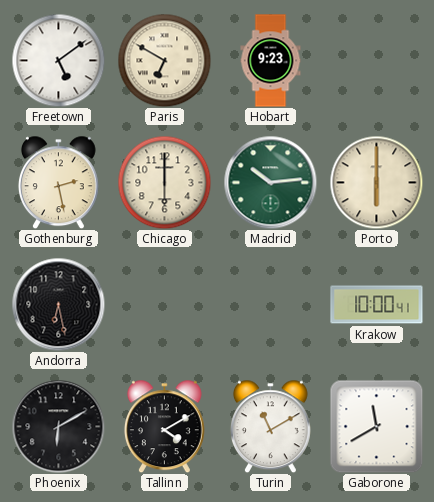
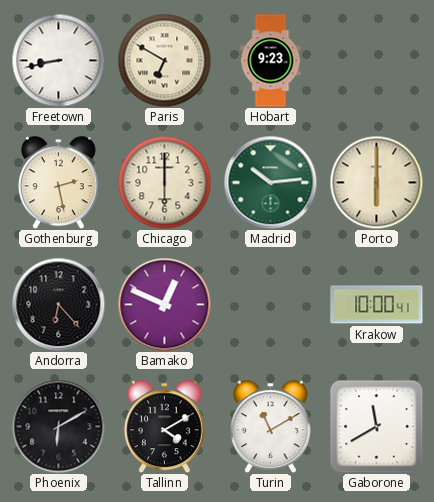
Freetown: 5:09 -> 8:43
Andorra: 6:28 -> 6:23
Bamako: none -> 12:49
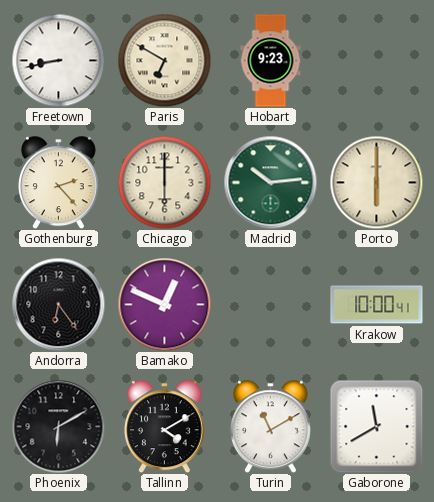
Gothenburg: 2:28 -> 2:23
Andorra: 6:23 -> 6:24
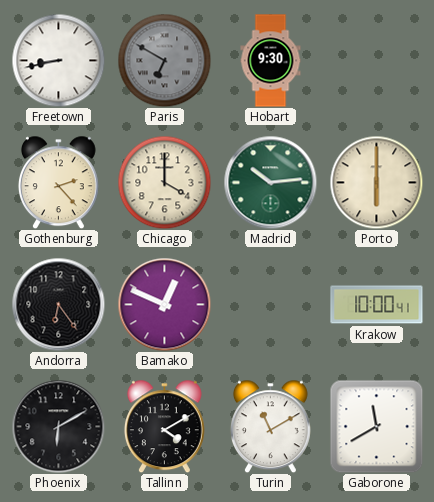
Paris dial: cream -> grey
Hobart: 9:23 -> 9:30
Chicago: 6:00 -> 4:00
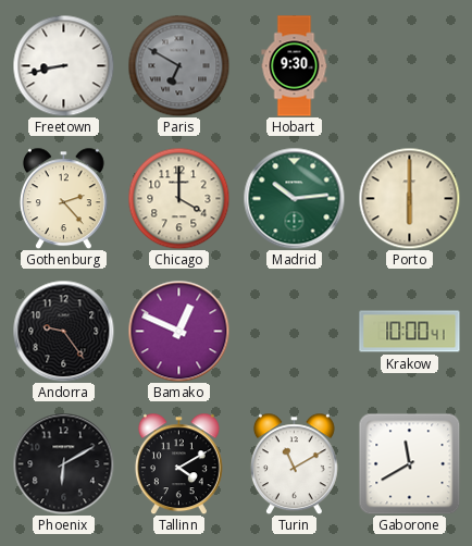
Andorra: 6:24 -> 9:24
